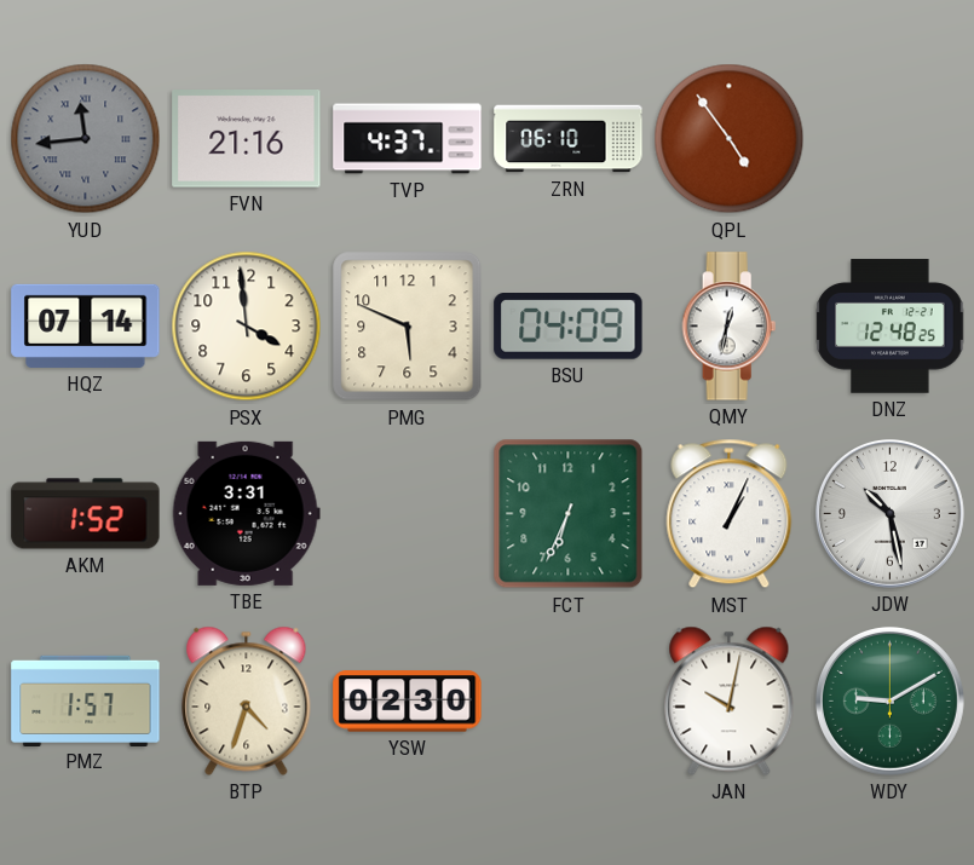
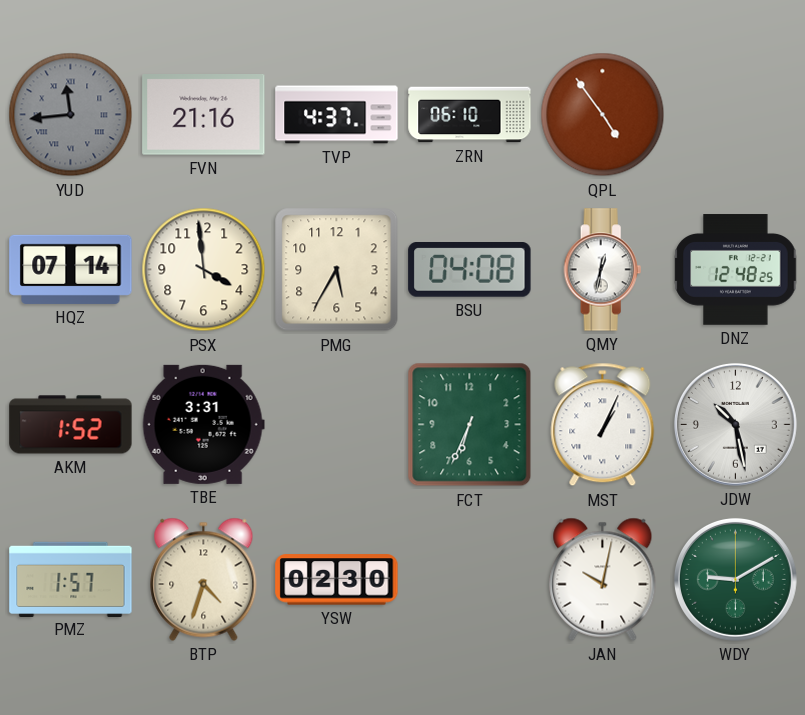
PMG: 5:49 -> 5:35
BSU: 04:09 -> 04:08
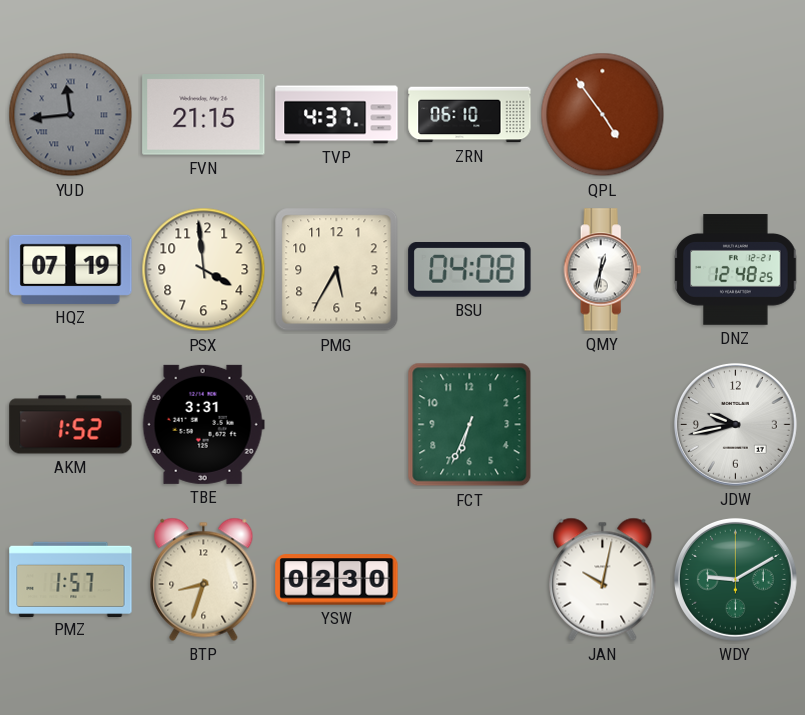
FVN: 21:16 -> 21:15
HQZ: 07:14 -> 07:19
MST: 1:04 -> none
JDW: 10:28 -> 9:43
BTP: 4:33 -> 8:33
